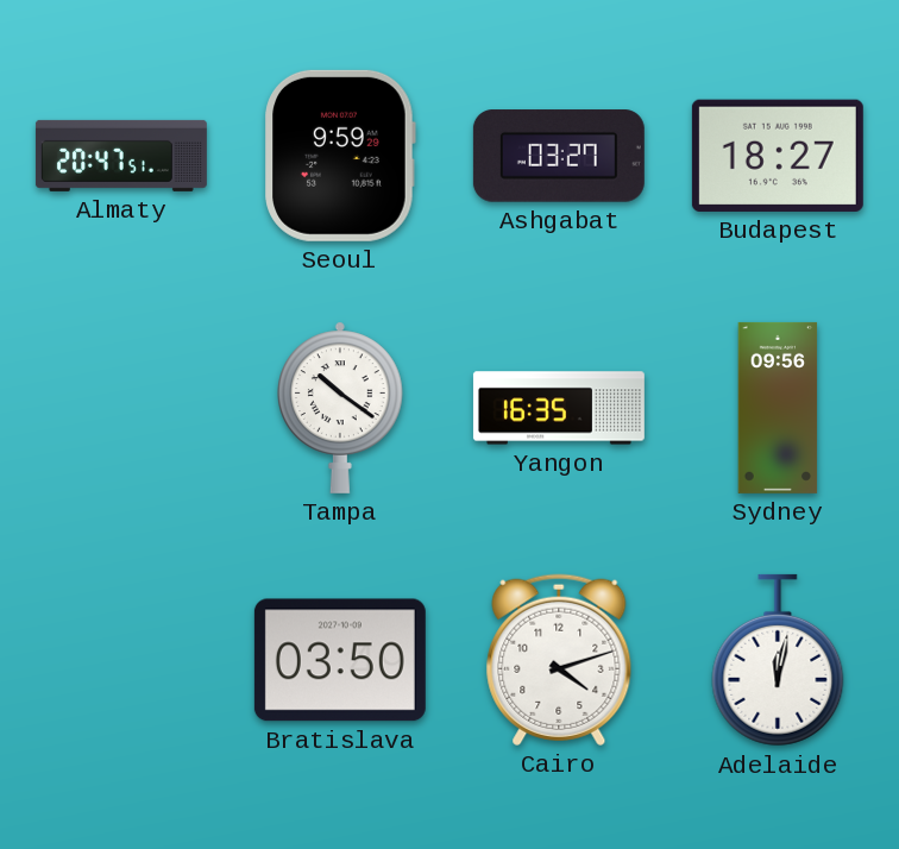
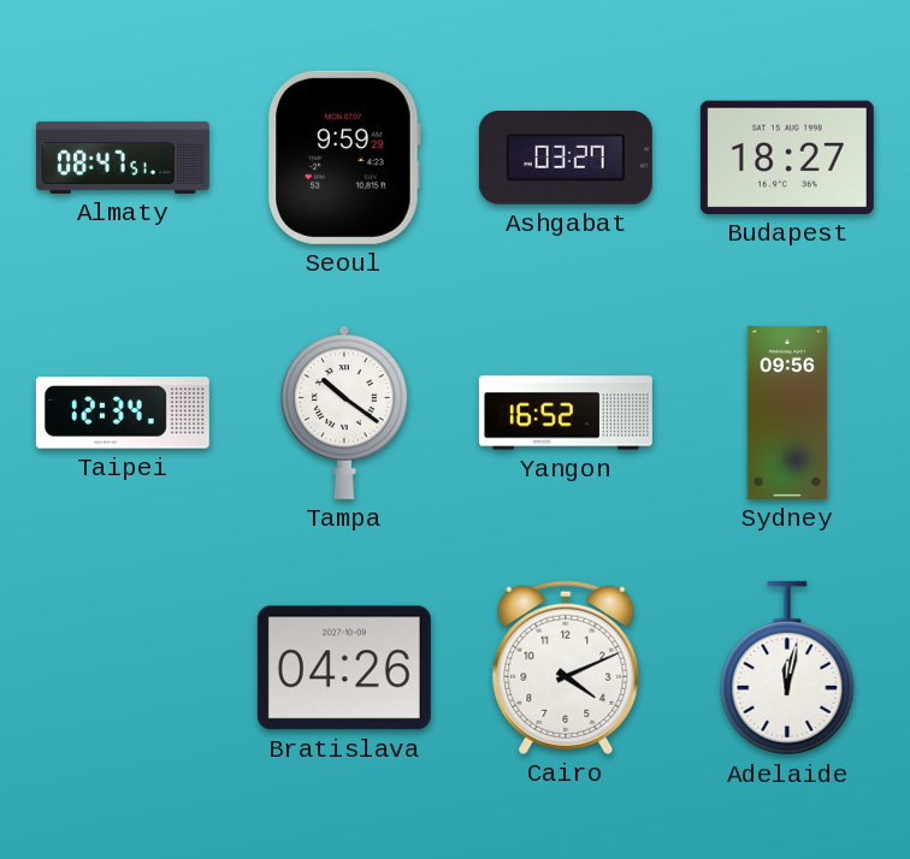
Almaty: 20:47 -> 08:47
Taipei: none -> 12:34
Yangon: 16:35 -> 16:52
Bratislava: 03:50 -> 04:26
Cairo: 4:12 -> 4:11
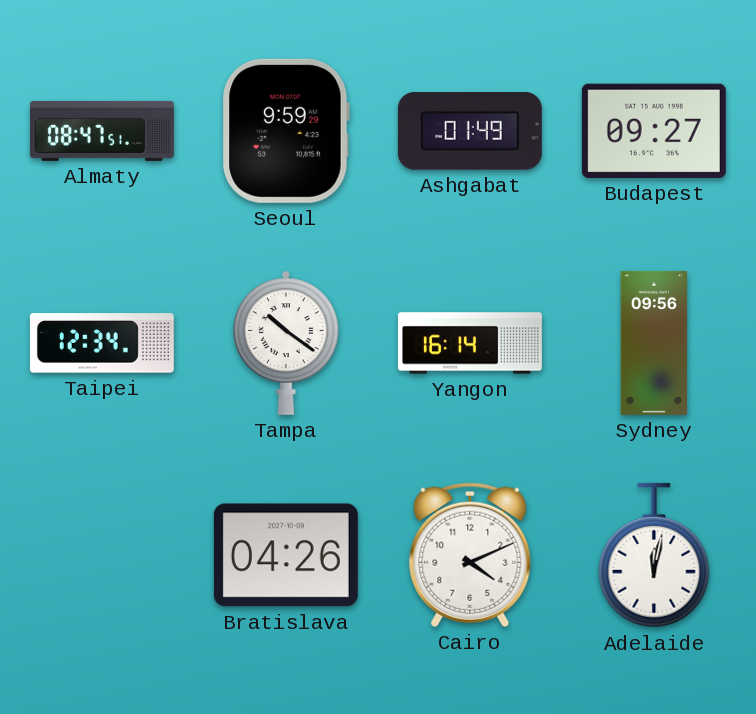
Ashgabat: 03:27 -> 01:49
Budapest: 18:27 -> 09:27
Yangon: 16:52 -> 16:14
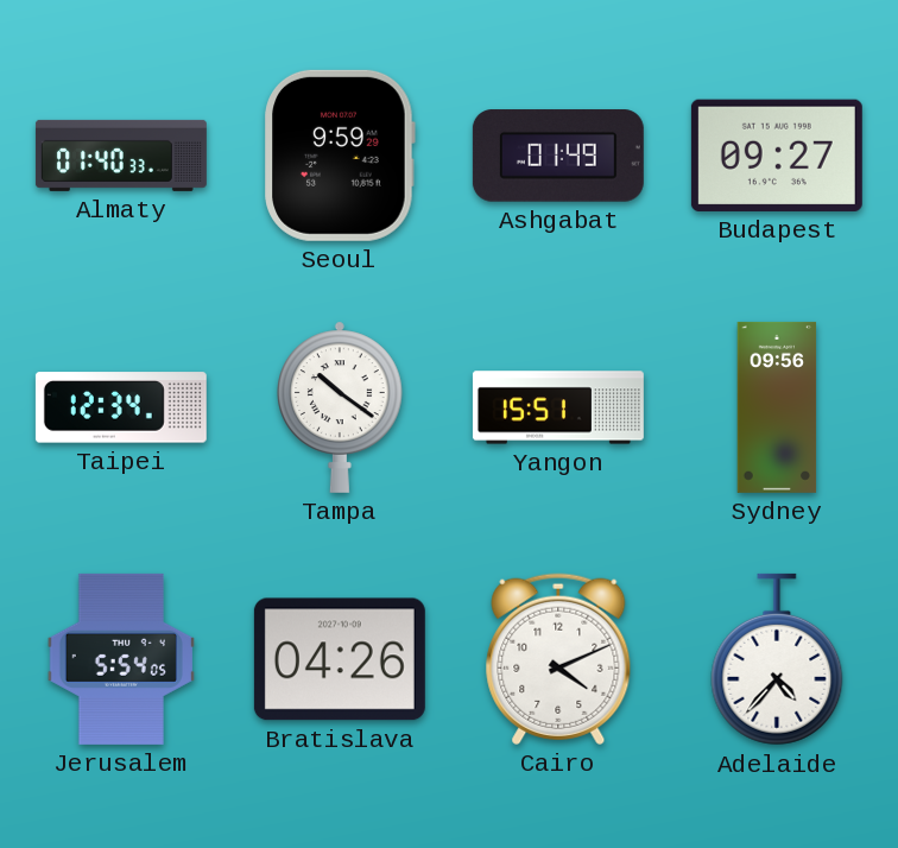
Almaty: 08:47 -> 01:40
Yangon: 16:14 -> 15:51
Jerusalem: none -> 5:54
Adelaide: 12:02 -> 4:37
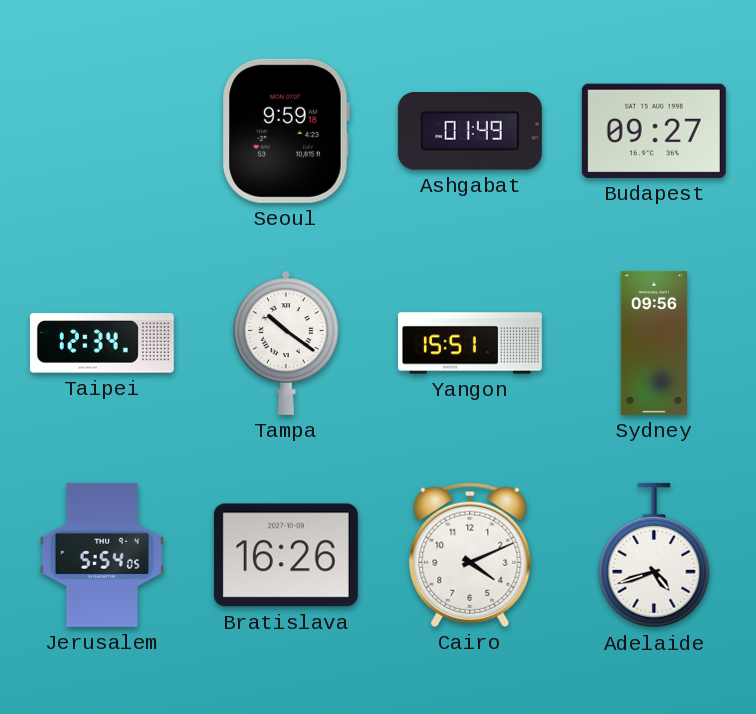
Almaty: 01:40 -> none
Seoul: 9:59:29 -> 9:59:18
Bratislava: 04:26 -> 16:26
Adelaide: 4:37 -> 4:42
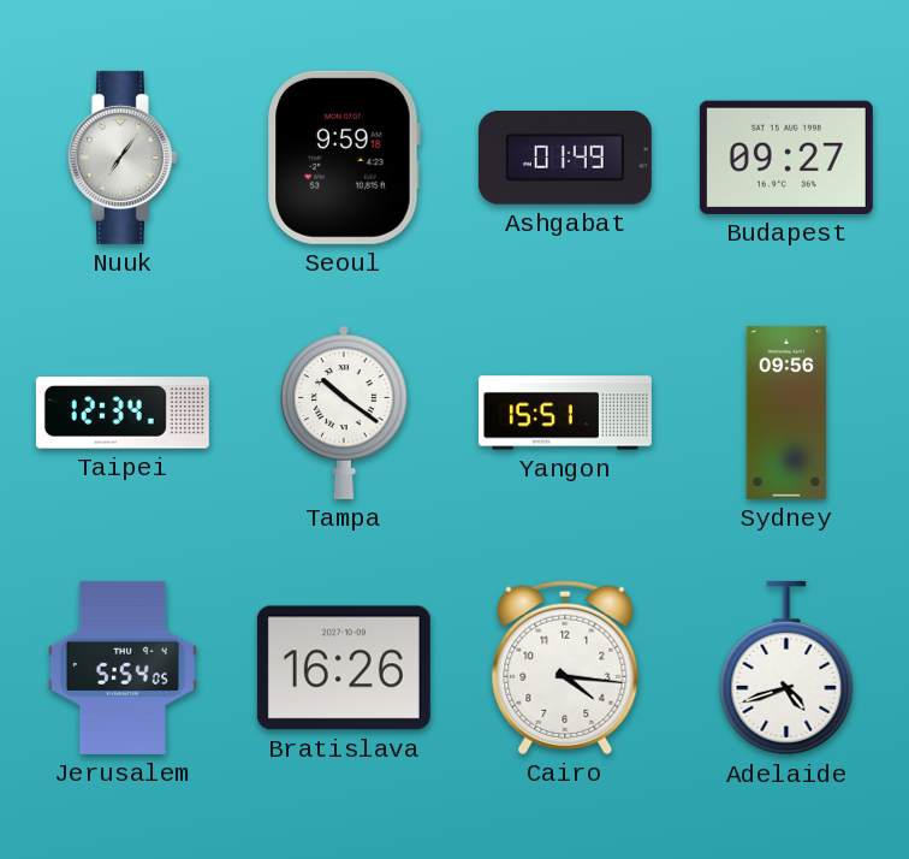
Nuuk: none -> 7:06
Cairo: 4:11 -> 4:16
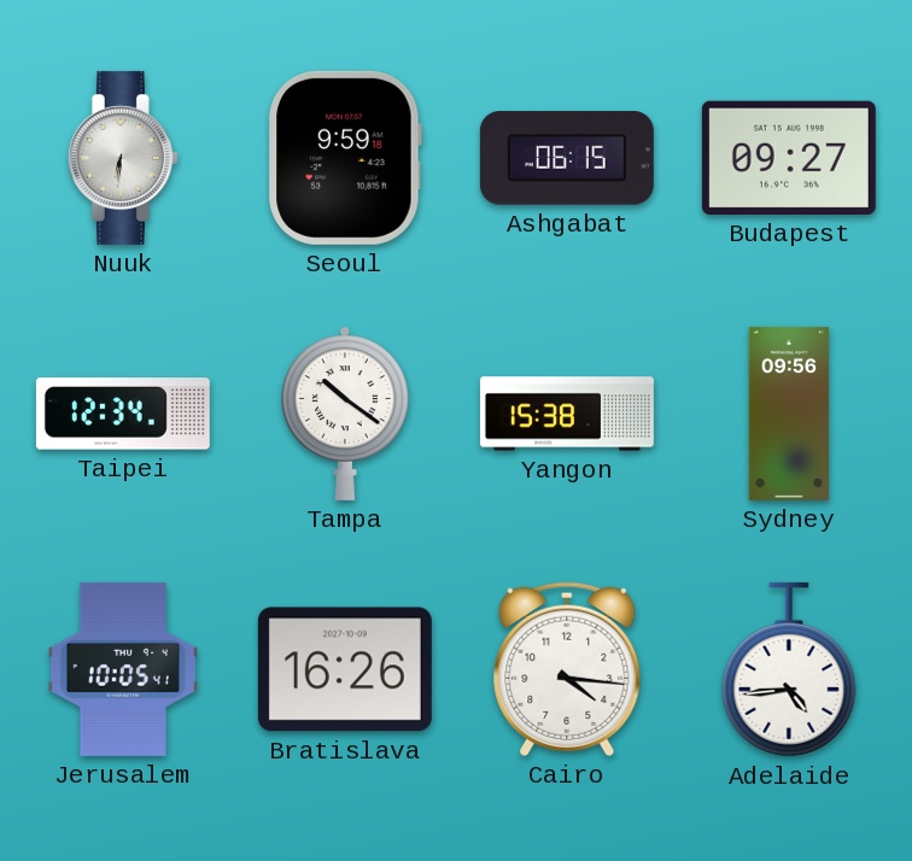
Nuuk: 7:06 -> 6:31
Ashgabat: 01:49 -> 06:15
Yangon: 15:51 -> 15:38
Jerusalem: 5:54 -> 10:05
Adelaide: 4:42 -> 4:44
